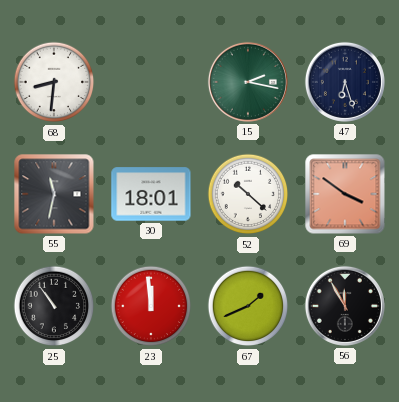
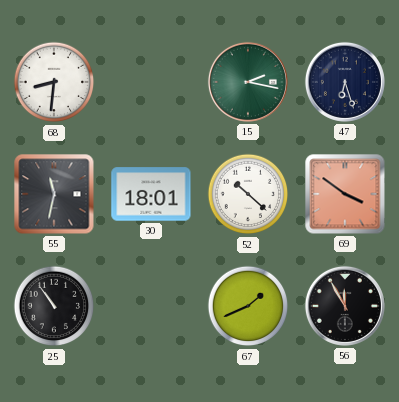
23: 11:59 -> none
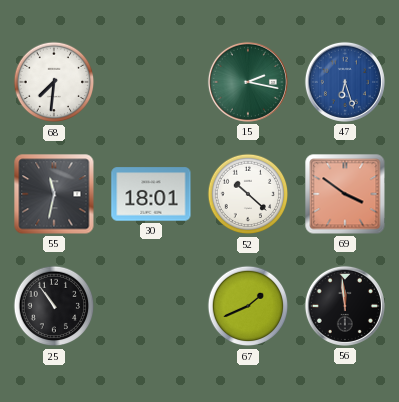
68: 8:31 -> 7:31
47 dial: navy -> blue
56: 11:55 -> 11:59
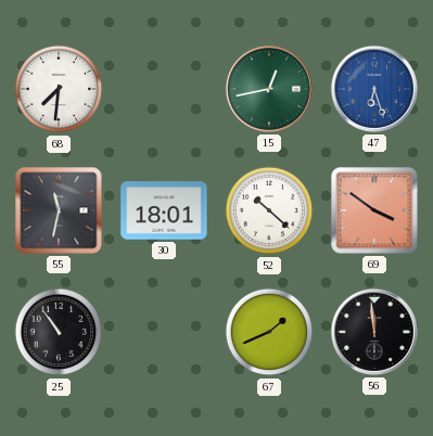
15: 2:17 -> 12:43
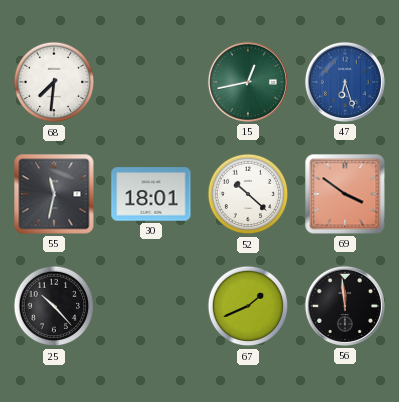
25: 10:54 -> 10:23
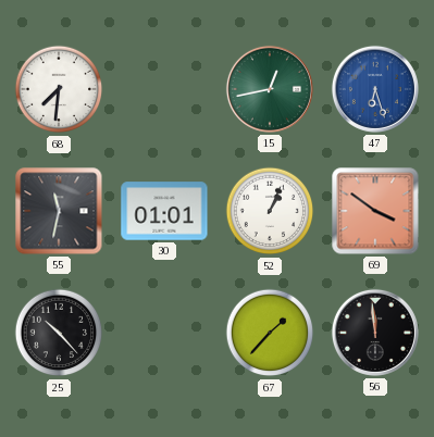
30: 18:01 -> 01:01
52: 10:22 -> 1:04
67: 1:41 -> 1:37
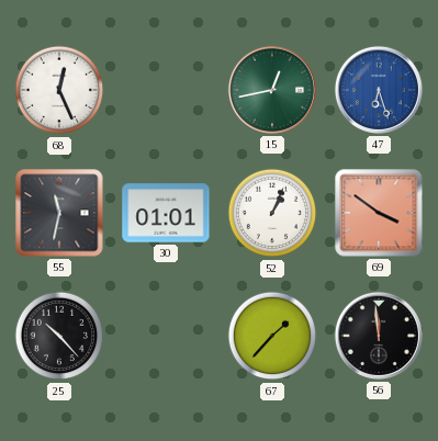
68: 7:31 -> 12:26
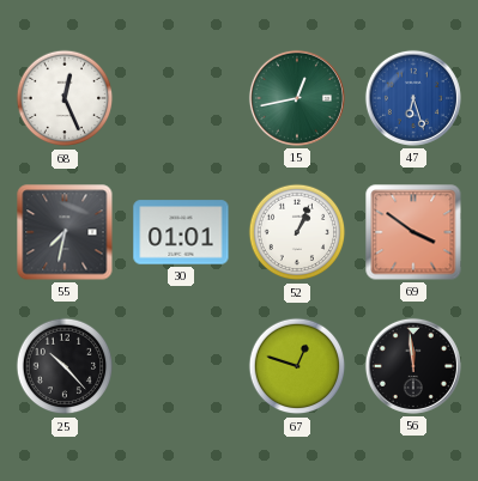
55: 11:32 -> 7:32
67: 1:37 -> 12:48
